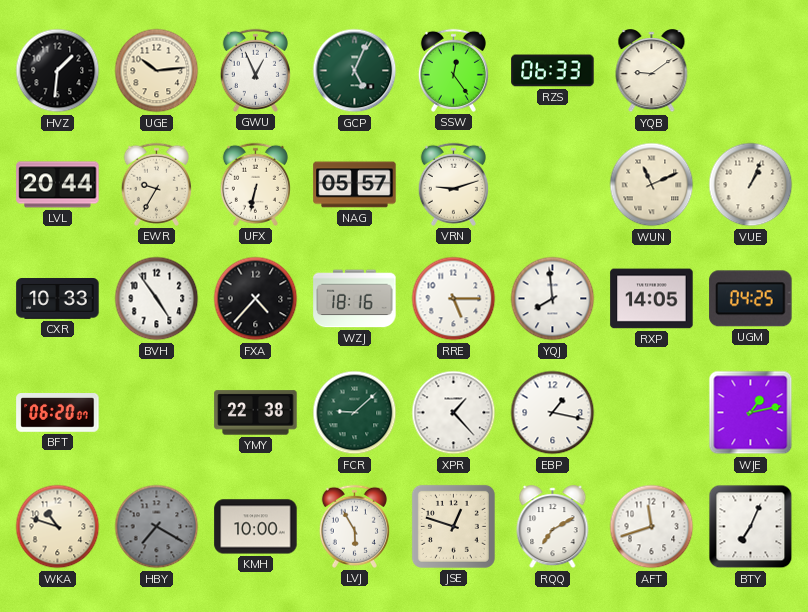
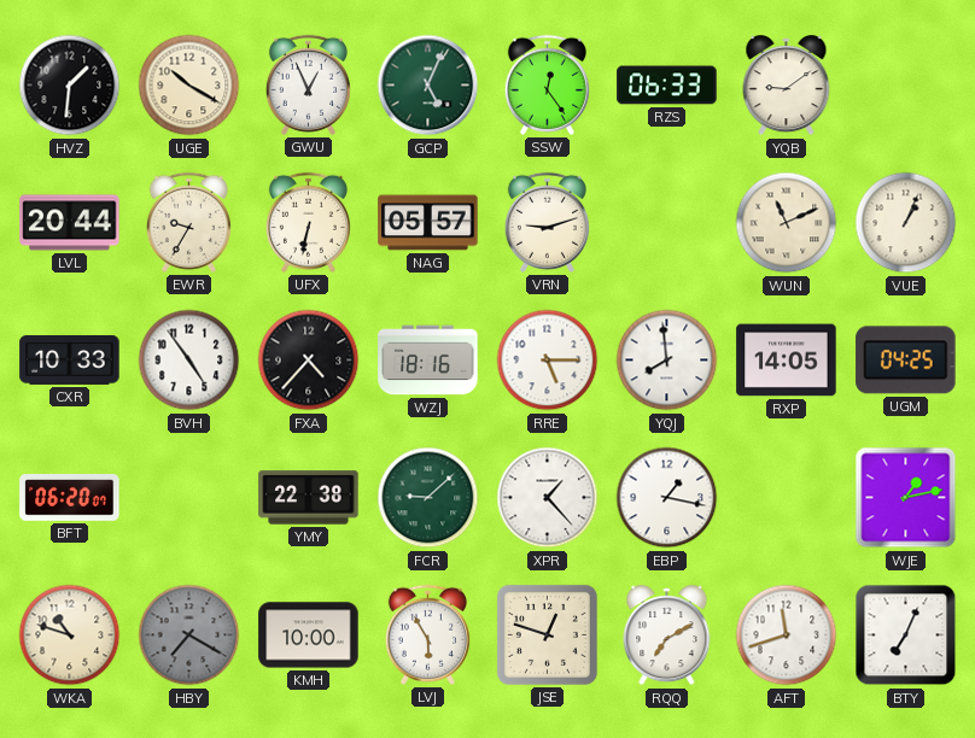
UGE: 10:14 -> 10:20
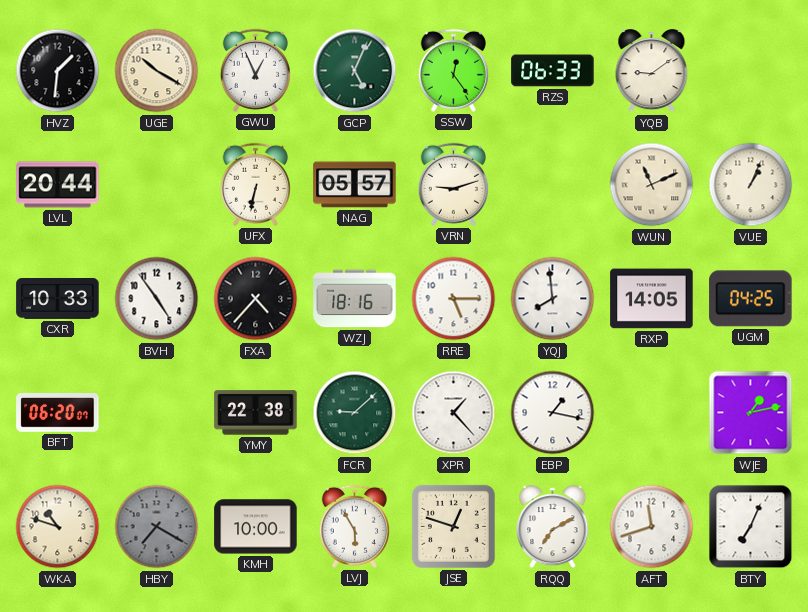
EWR: 9:35 -> none
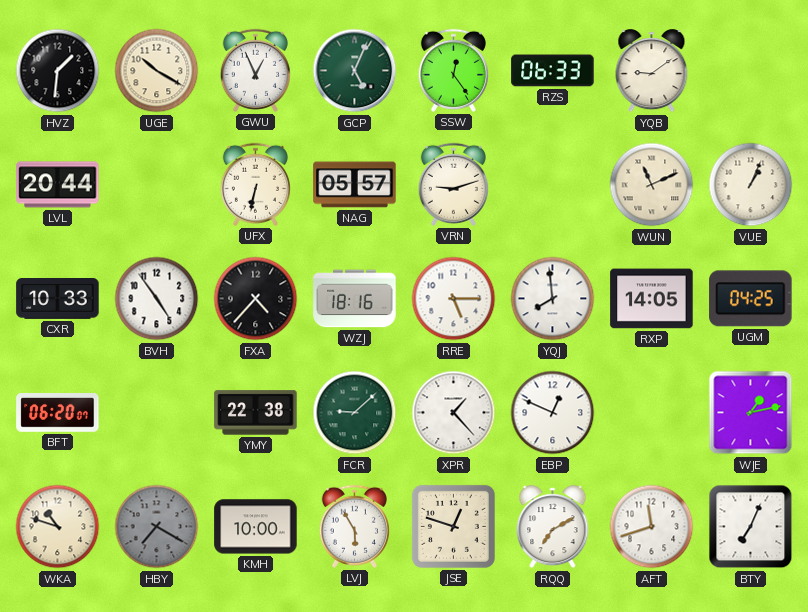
EBP: 1:17 -> 12:49
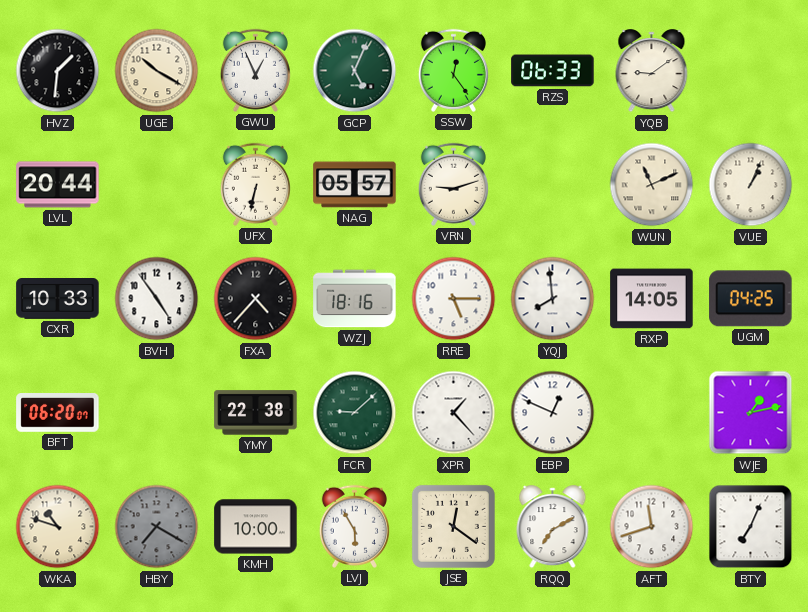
JSE: 12:48 -> 12:21
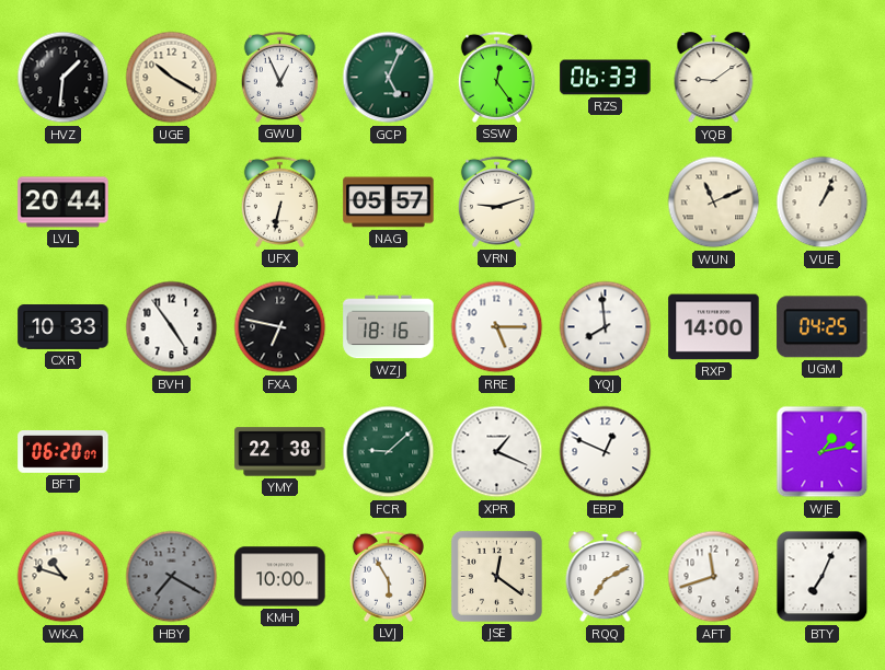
FXA: 4:37 -> 6:47
RXP: 14:05 -> 14:00
XPR: 1:23 -> 1:19
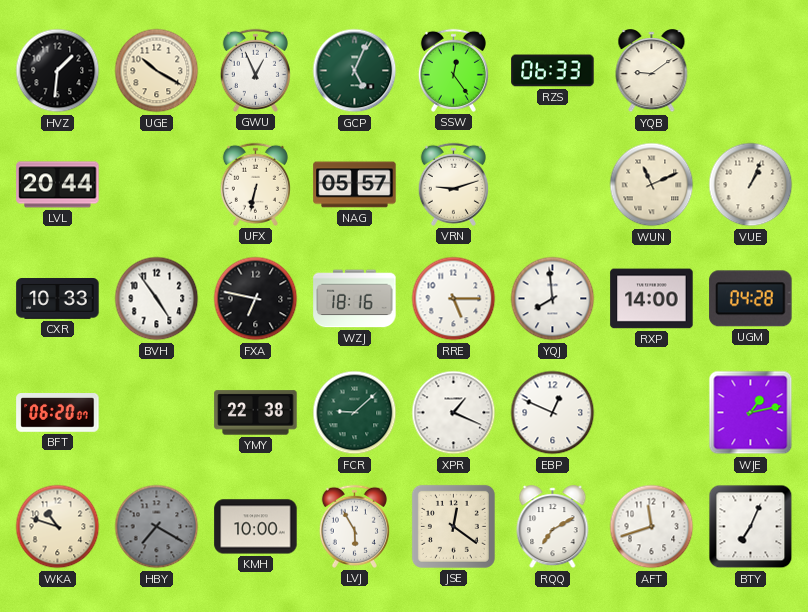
UGM: 04:25 -> 04:28
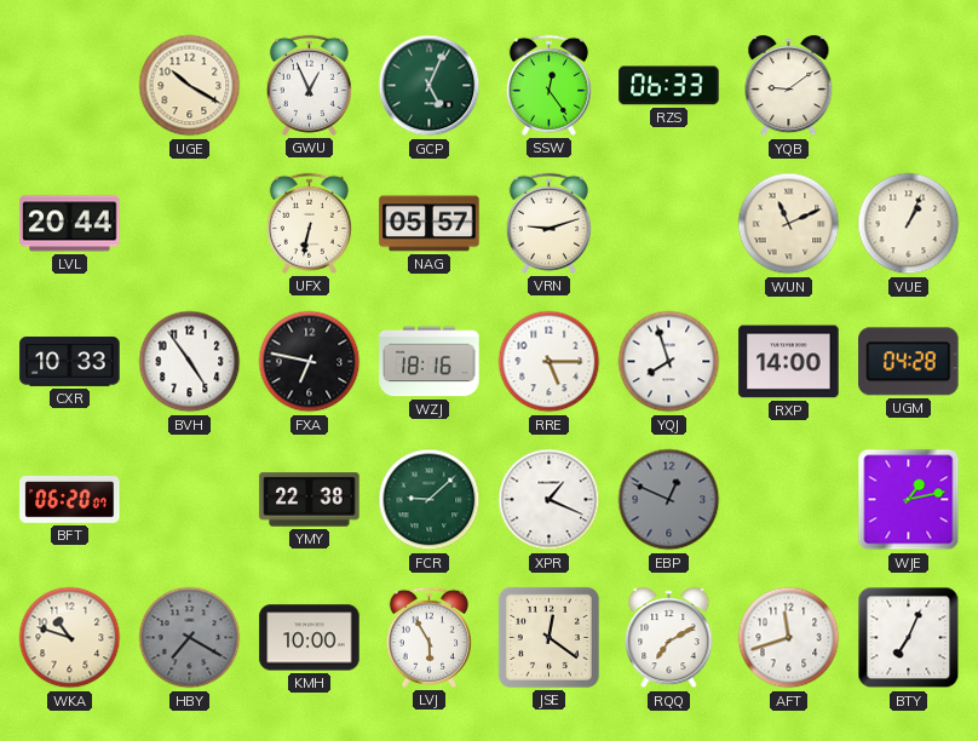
HVZ: 1:31 -> none
YQJ: 7:59 -> 7:57
EBP dial: white -> grey
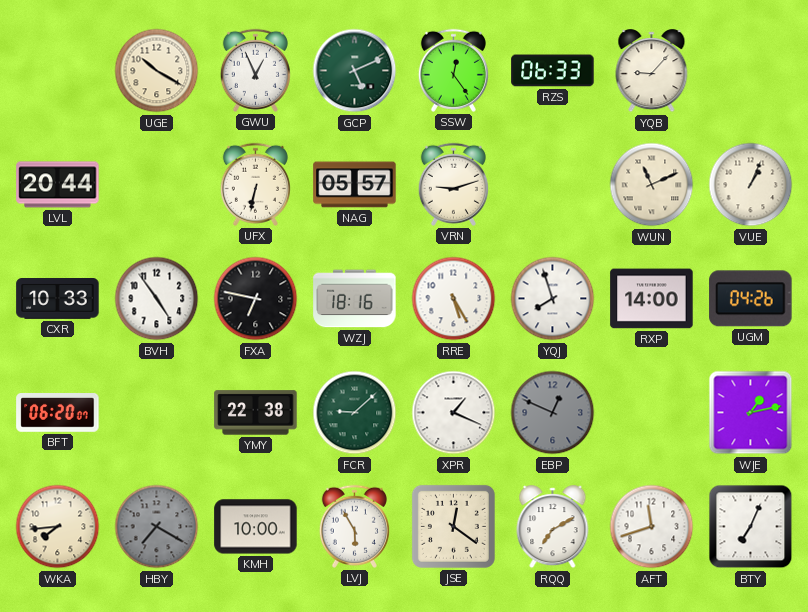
GCP: 5:04 -> 5:11
YQB: 9:09 -> 9:07
RRE: 5:15 -> 5:25
UGM: 04:28 -> 04:26
WKA: 10:48 -> 7:44
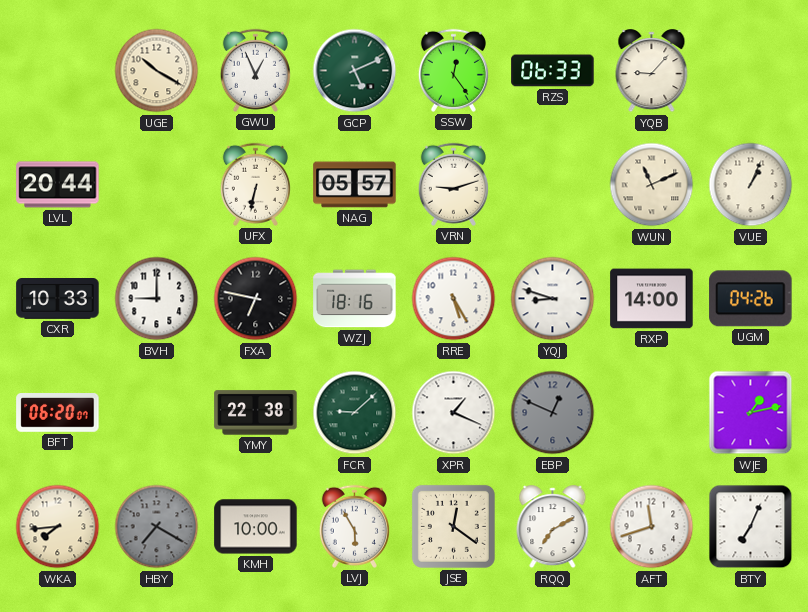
BVH: 4:54 -> 9:00
YQJ: 7:57 -> 8:48
